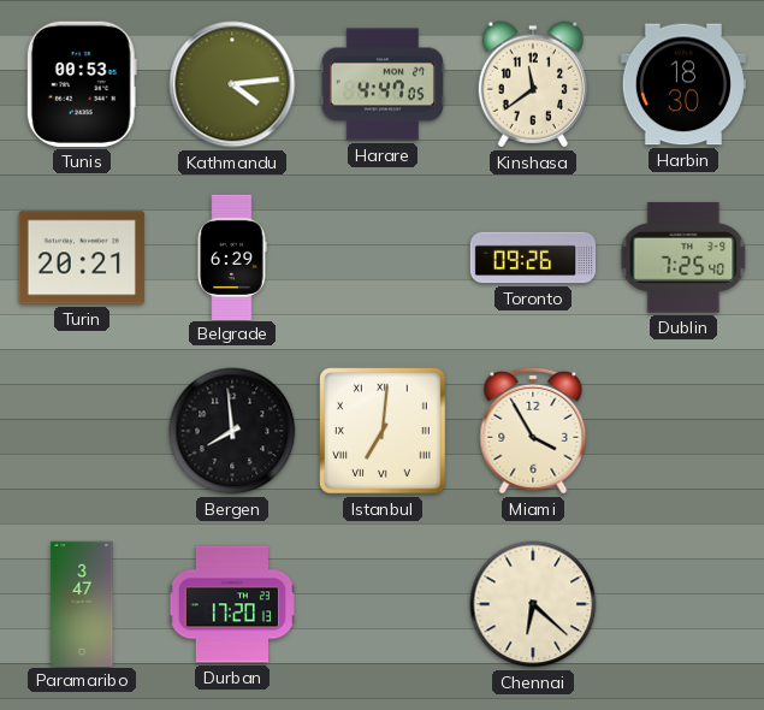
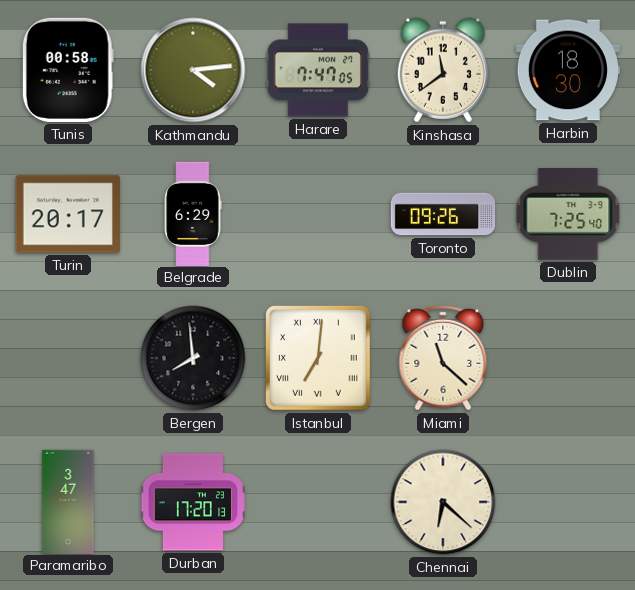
Tunis: 00:53 -> 00:58
Harare: 4:47 -> 7:47
Turin: 20:21 -> 20:17
Miami: 3:55 -> 11:22
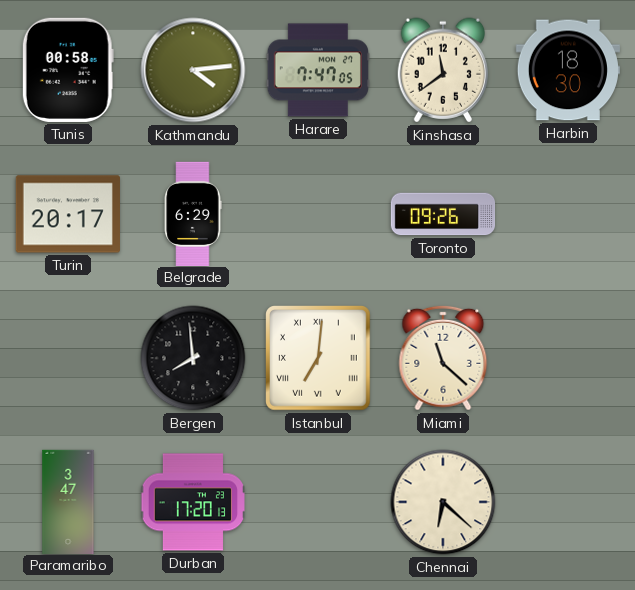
Dublin: 7:25 -> none
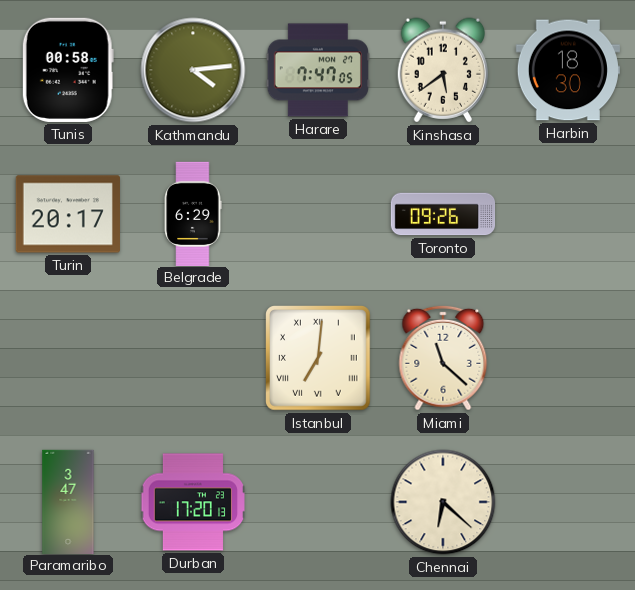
Kinshasa: 11:39 -> 5:39
Bergen: 7:59 -> none
